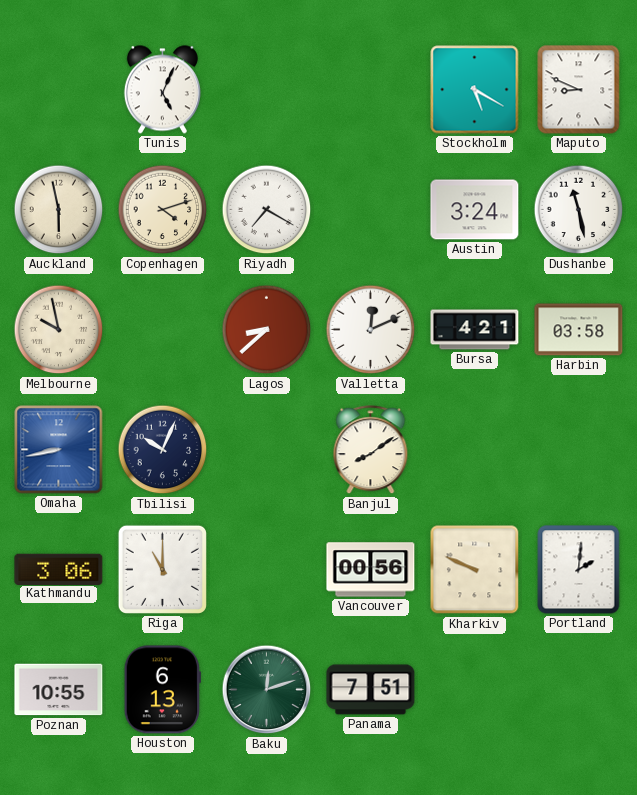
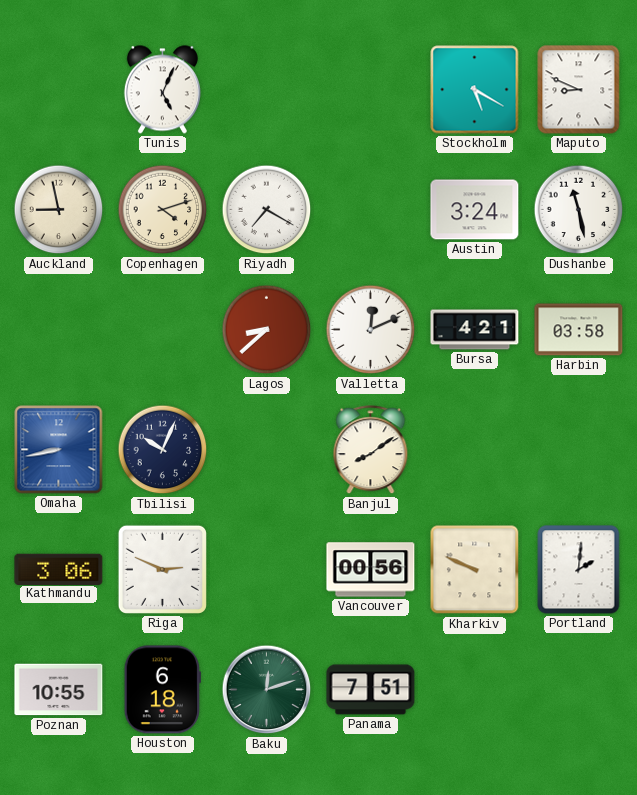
Auckland: 5:58 -> 8:58
Melbourne: 9:58 -> none
Riga: 11:00 -> 2:49
Houston: 6:13 -> 6:18
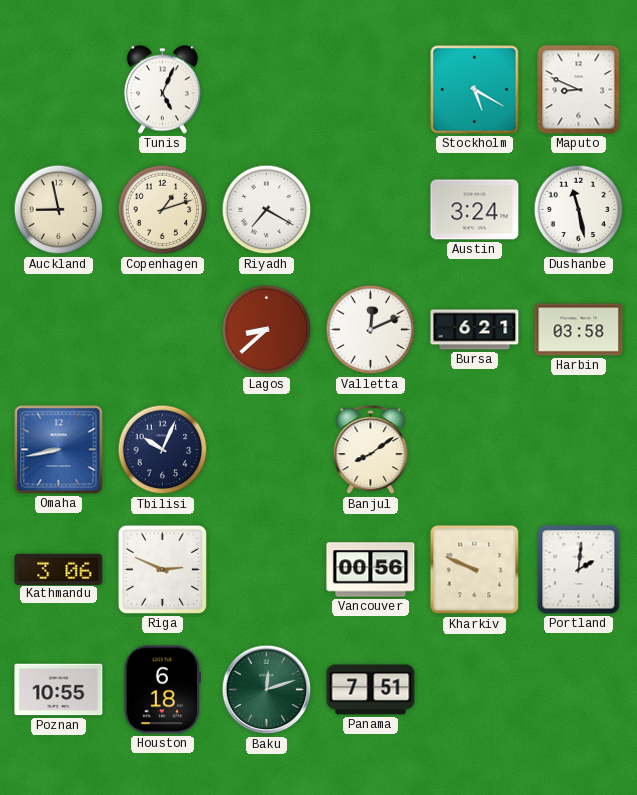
Copenhagen: 4:12 -> 1:12
Bursa: 4:21 -> 6:21
